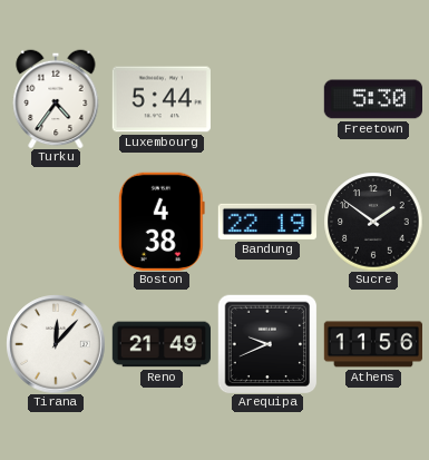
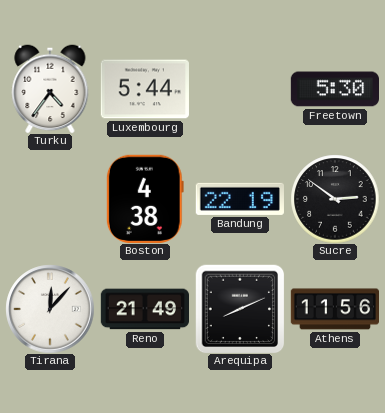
Sucre: 1:51 -> 2:51
Arequipa: 9:41 -> 8:11
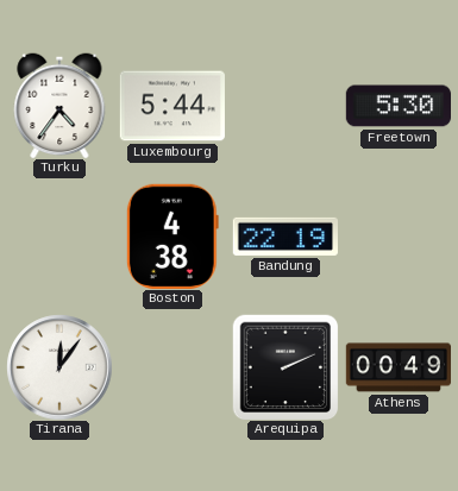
Sucre: 2:51 -> none
Tirana: 12:07 -> 12:06
Reno: 21:49 -> none
Arequipa: 8:11 -> 2:11
Athens: 11:56 -> 00:49
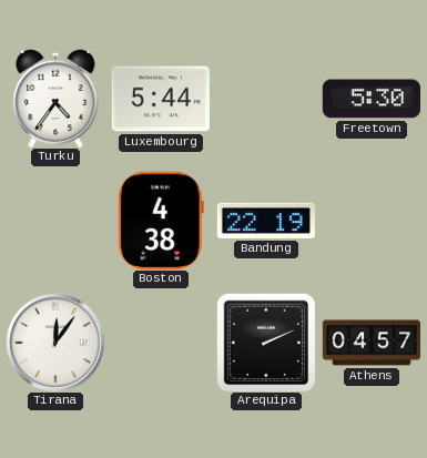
Athens: 00:49 -> 04:57
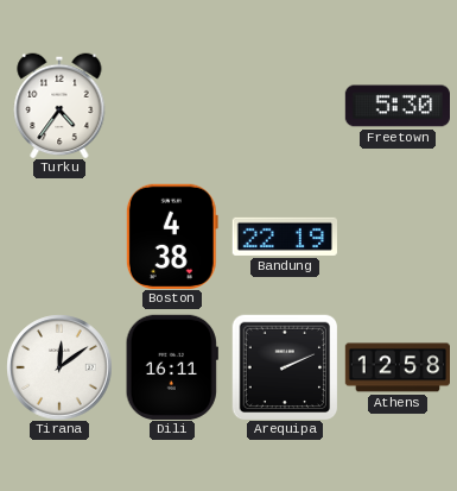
Luxembourg: 5:44 -> none
Tirana: 12:06 -> 12:09
Dili: none -> 16:11
Athens: 04:57 -> 12:58
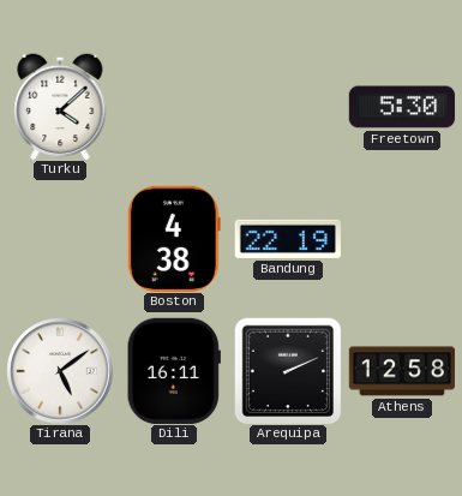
Turku: 4:36 -> 4:08
Tirana: 12:09 -> 5:09
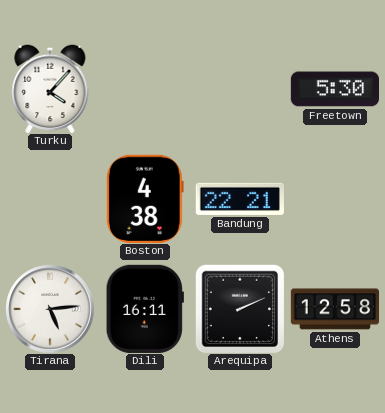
Turku: 4:08 -> 4:07
Bandung: 22:19 -> 22:21
Tirana: 5:09 -> 5:14
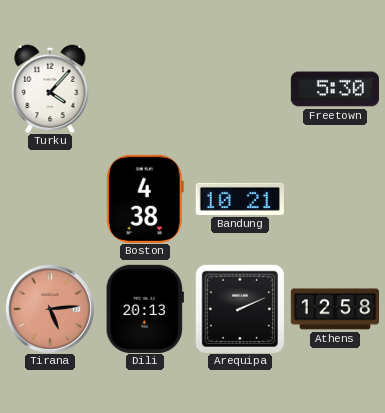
Bandung: 22:21 -> 10:21
Tirana dial: white -> salmon
Dili: 16:11 -> 20:13
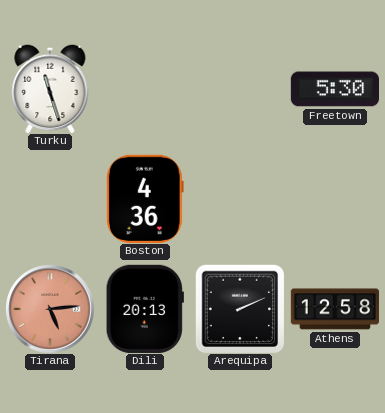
Turku: 4:07 -> 11:27
Boston: 4:38 -> 4:36
Bandung: 10:21 -> none
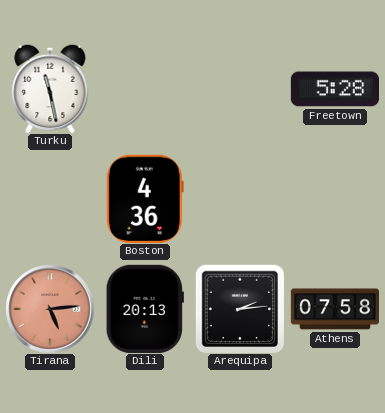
Turku: 11:27 -> 11:28
Freetown: 5:30 -> 5:28
Arequipa: 2:11 -> 2:14
Athens: 12:58 -> 07:58
